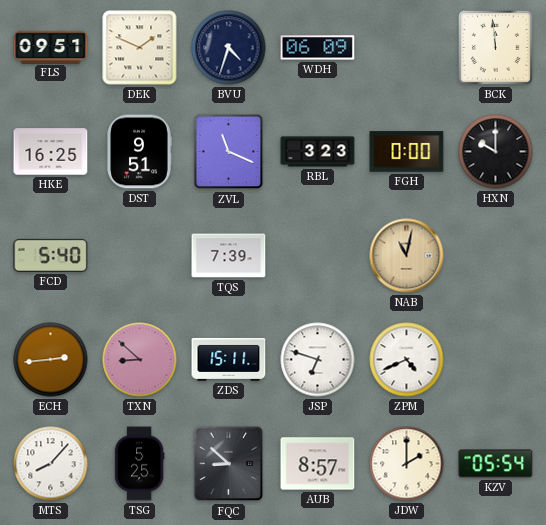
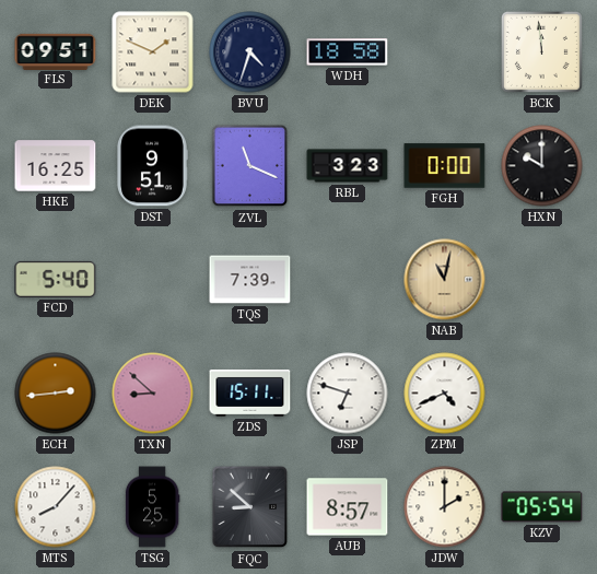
WDH: 06:09 -> 18:58
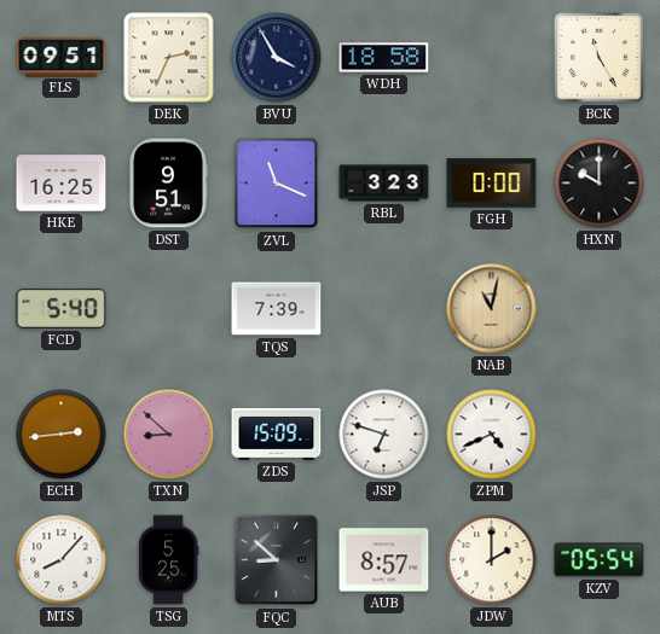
DEK: 1:49 -> 2:34
BVU: 4:33 -> 3:55
BCK: 11:59 -> 11:25
ZDS: 15:11 -> 15:09
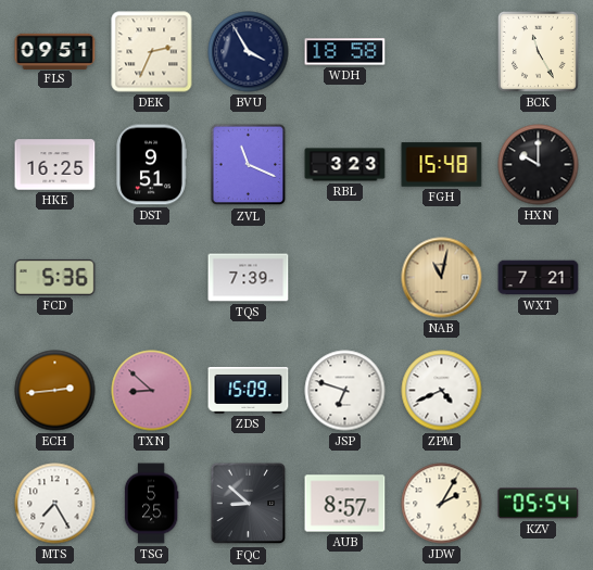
FGH: 0:00 -> 15:48
FCD: 5:40 -> 5:36
WXT: none -> 7:21
MTS: 8:07 -> 7:25
JDW: 2:00 -> 2:05
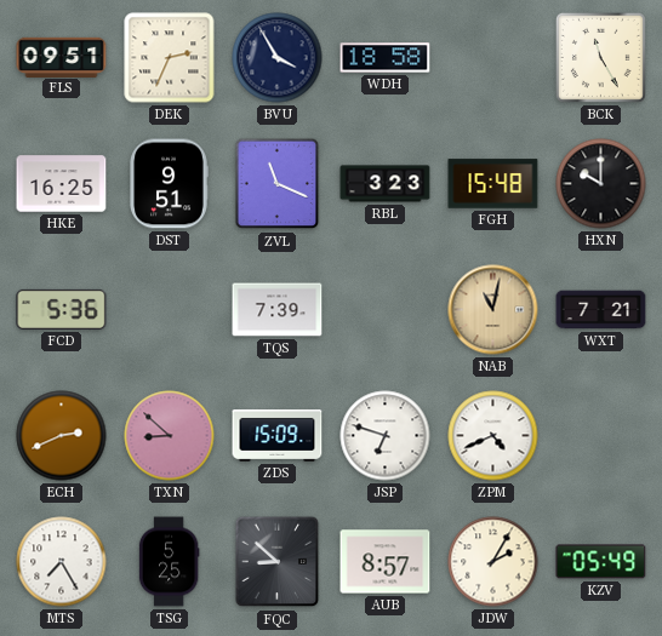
ECH: 2:44 -> 2:41
KZV: 05:54 -> 05:49
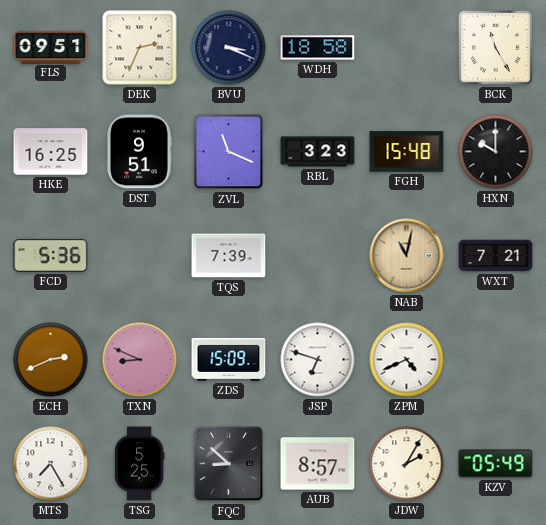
BVU: 3:55 -> 3:19
TXN: 8:52 -> 8:49
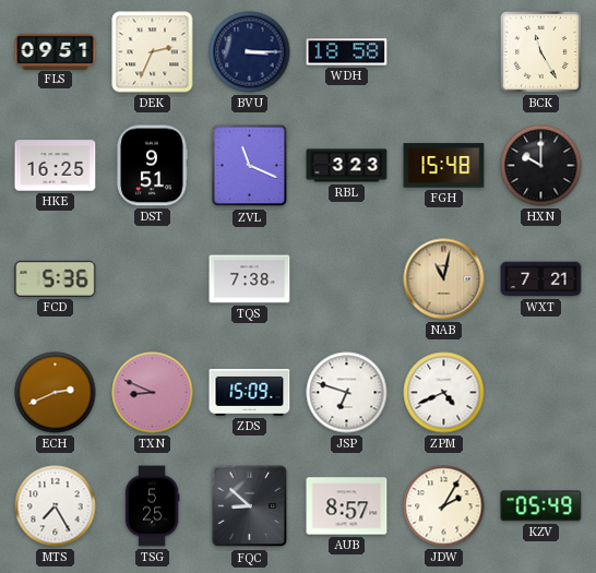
BVU: 3:19 -> 3:15
TQS: 7:39 -> 7:38
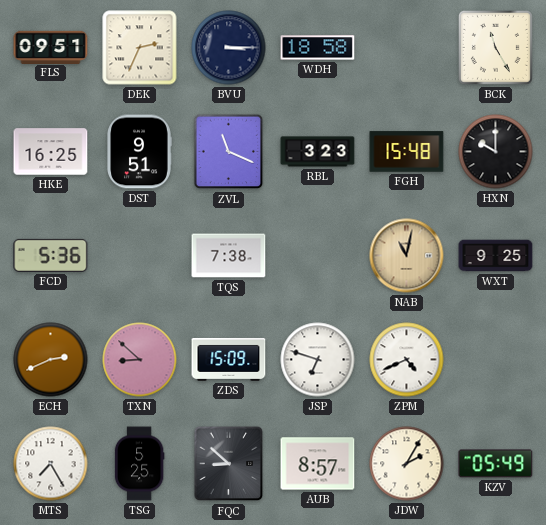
WXT: 7:21 -> 9:25
TXN: 8:49 -> 8:52
